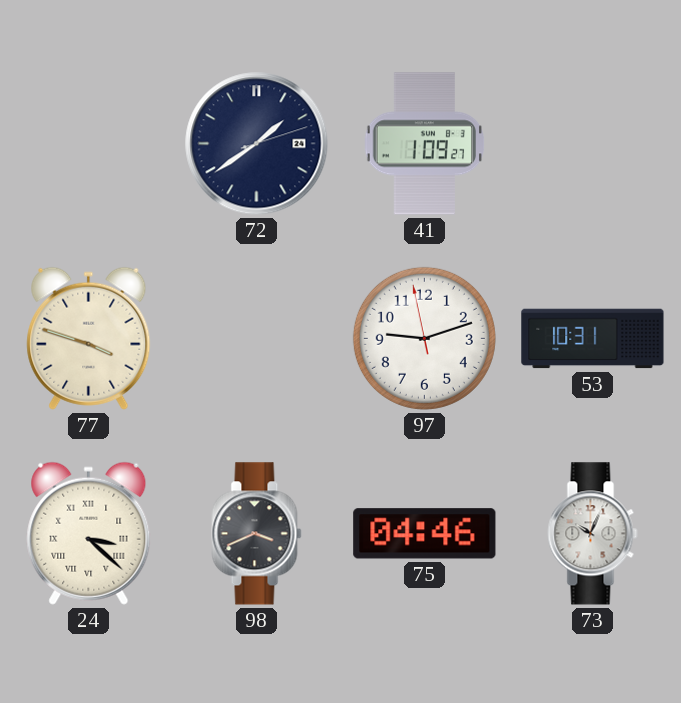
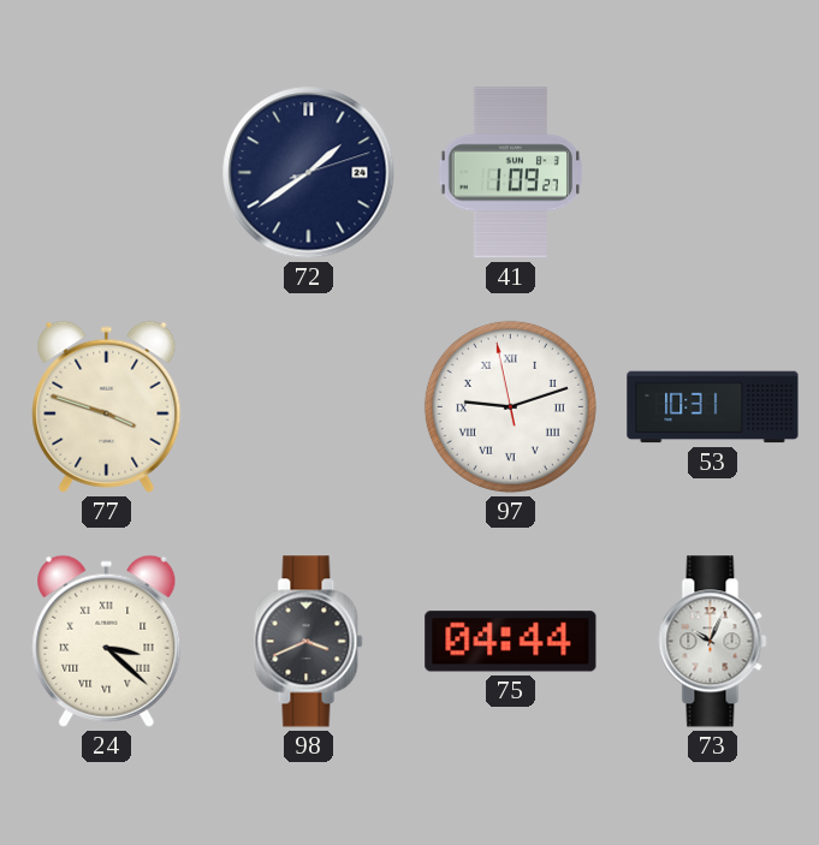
97 numerals: Arabic -> Roman
75: 04:46 -> 04:44
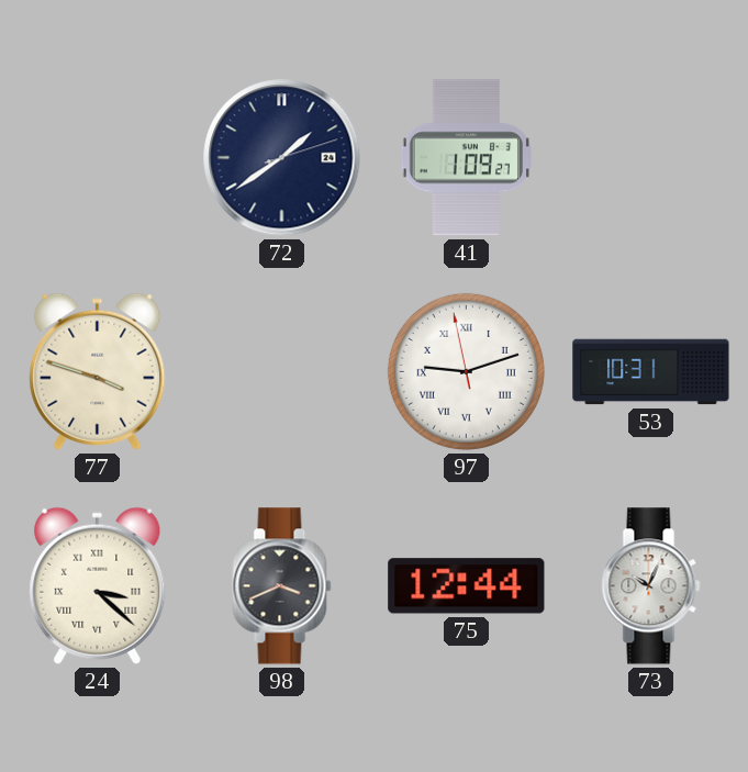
75: 04:44 -> 12:44
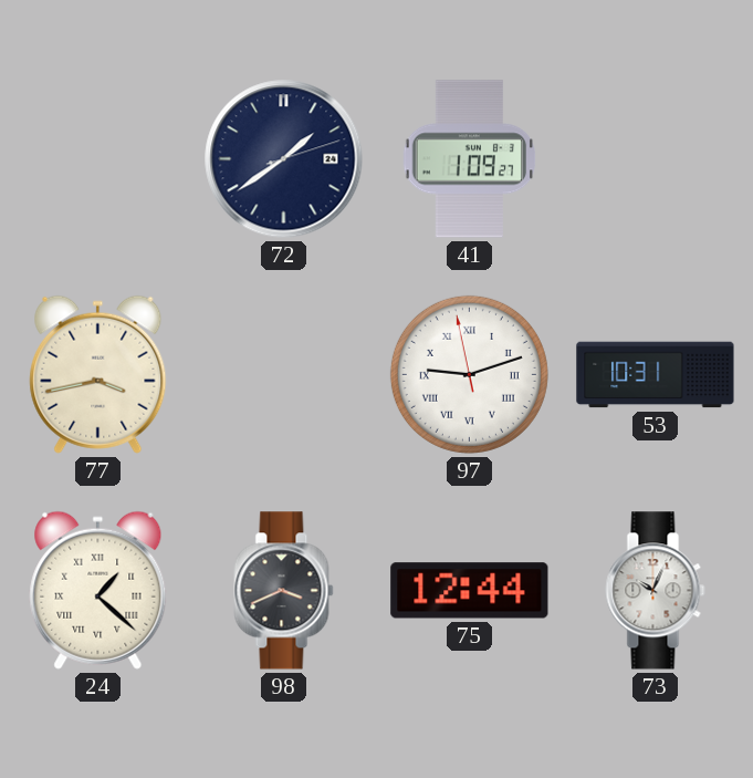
77: 3:48 -> 3:43
24: 3:22 -> 1:22
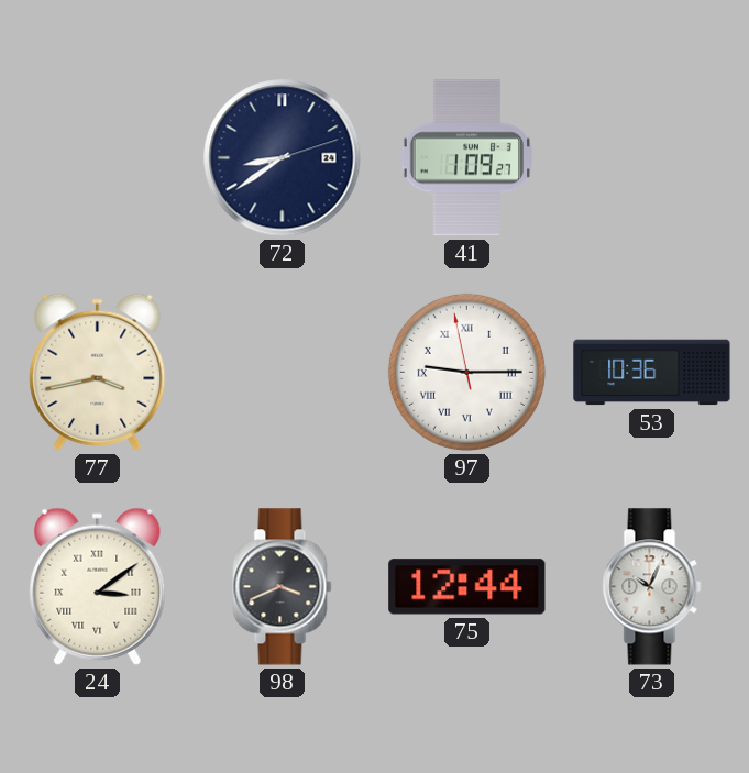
72: 1:39 -> 8:39
97: 9:11 -> 9:14
53: 10:31 -> 10:36
24: 1:22 -> 3:09
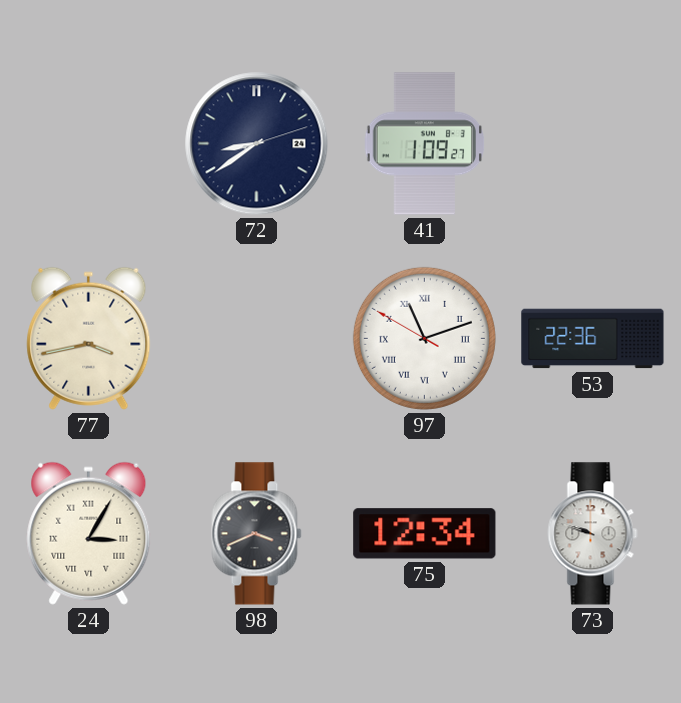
97: 9:14 -> 11:11
53: 10:36 -> 22:36
24: 3:09 -> 3:05
75: 12:44 -> 12:34
73: 10:04 -> 9:48
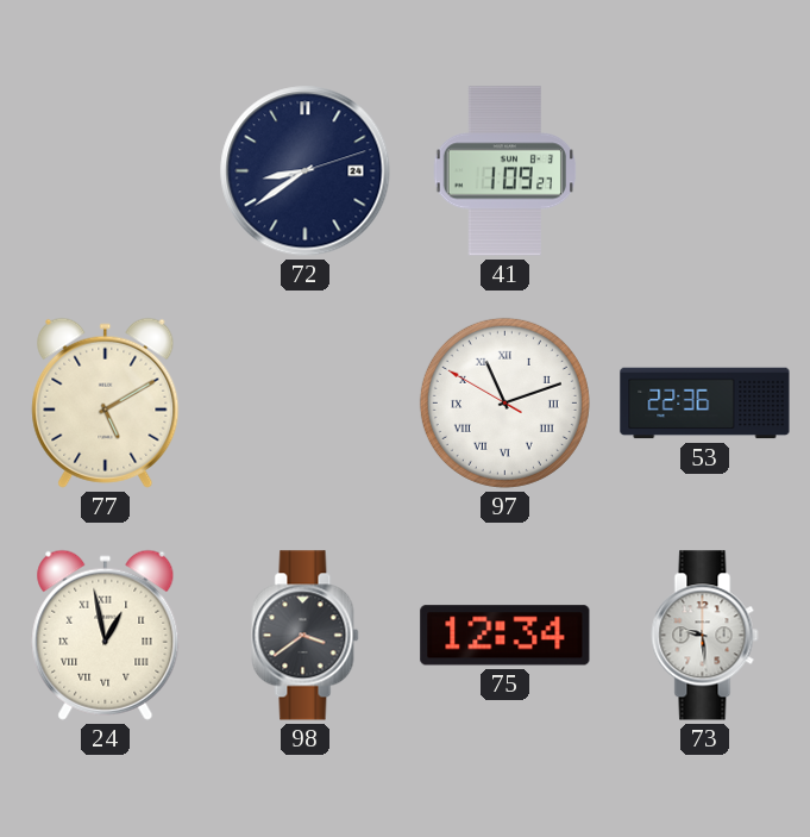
77: 3:43 -> 5:10
24: 3:05 -> 12:58
98: 3:41 -> 3:39
73: 9:48 -> 9:29
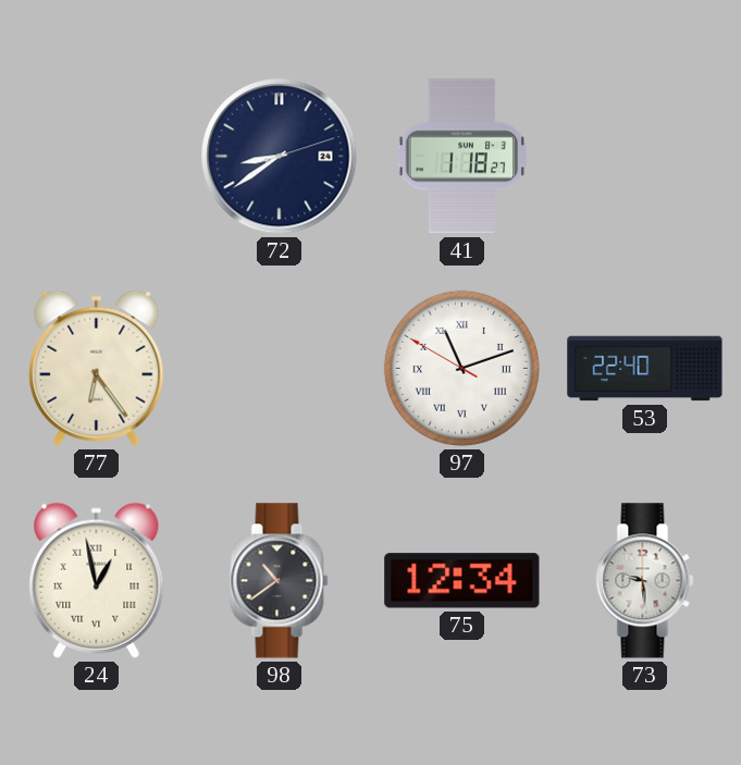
41: 1:09 -> 1:18
77: 5:10 -> 6:24
53: 22:36 -> 22:40
98: 3:39 -> 10:39
